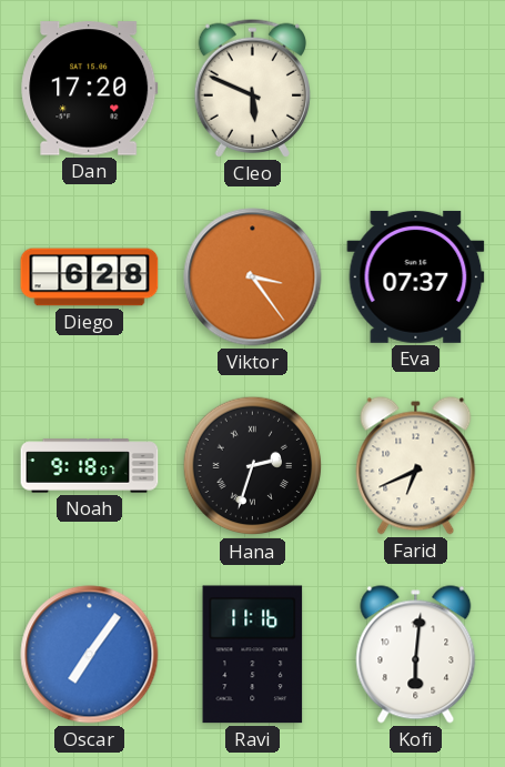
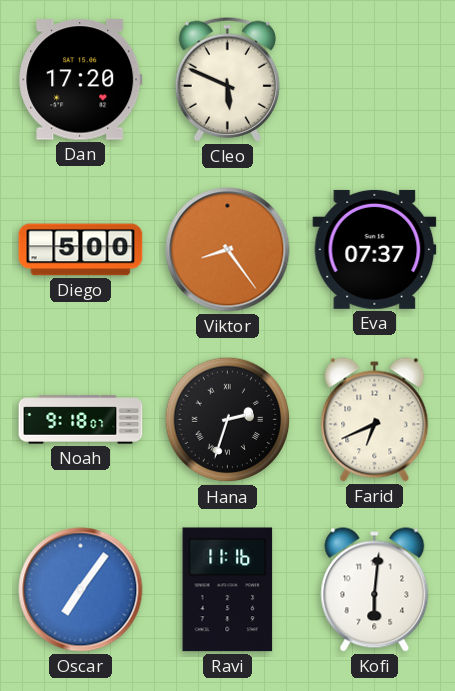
Diego: 6:28 -> 5:00
Viktor: 3:24 -> 8:24
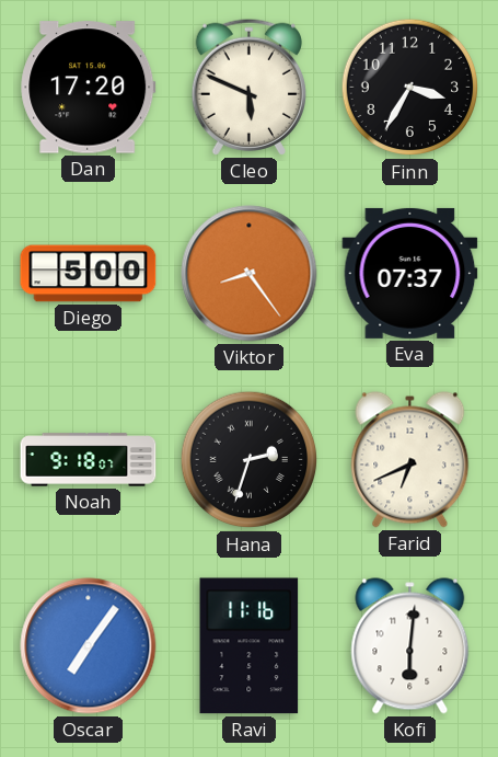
Finn: none -> 3:35
